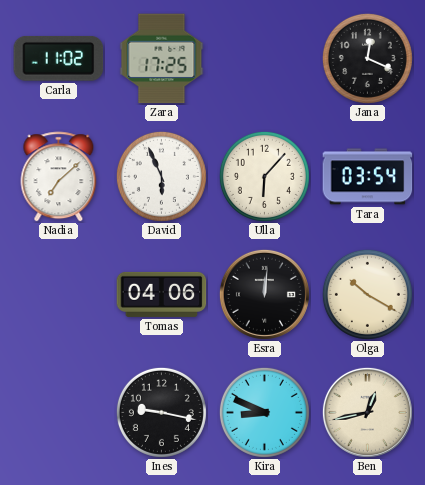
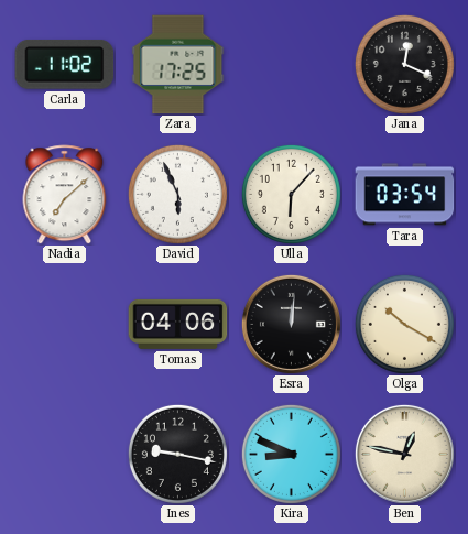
Ben: 12:43 -> 12:47
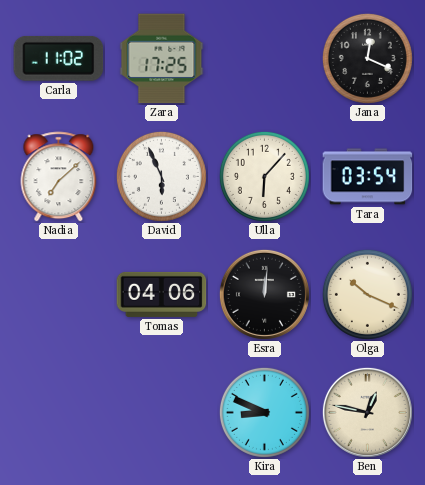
Olga: 10:20 -> 10:19
Ines: 9:17 -> none
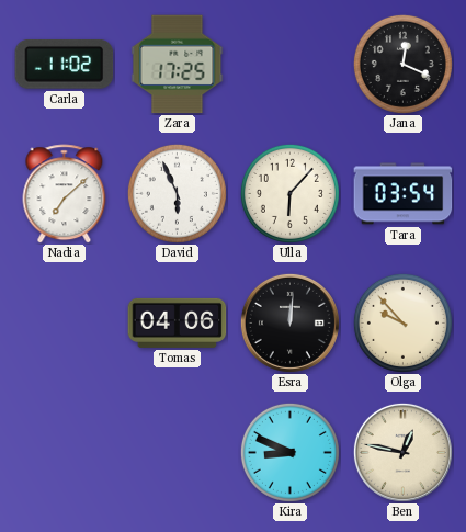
Olga: 10:19 -> 9:53
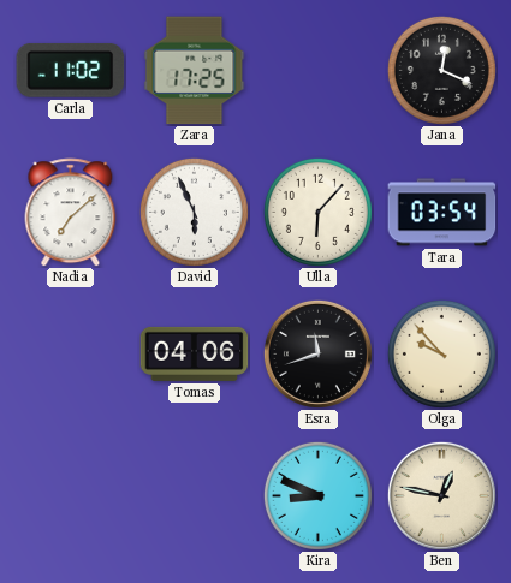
Esra: 12:01 -> 11:42
